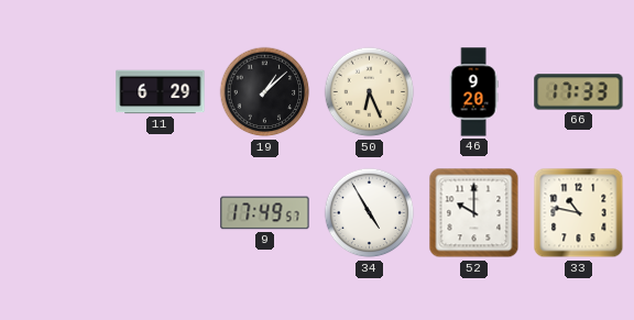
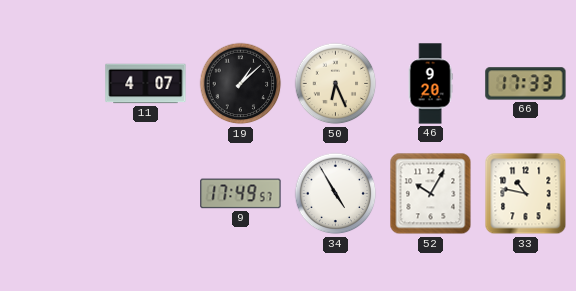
11: 6:29 -> 4:07
52: 10:00 -> 10:05
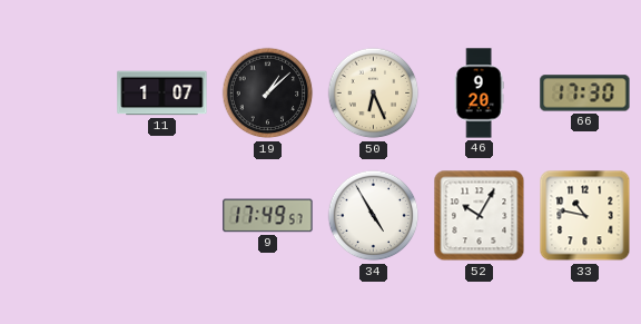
11: 4:07 -> 1:07
66: 17:33 -> 17:30
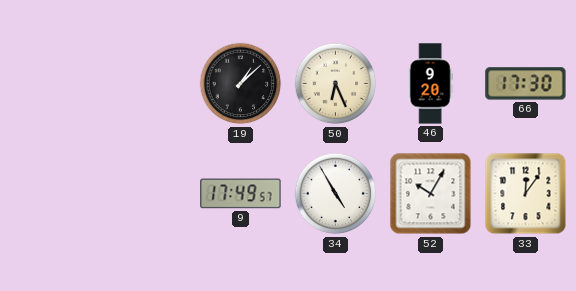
11: 1:07 -> none
33: 10:47 -> 12:06
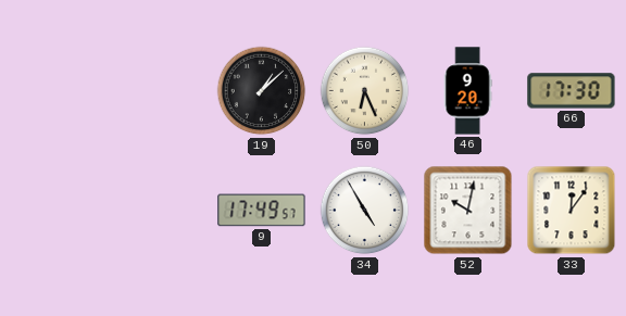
52: 10:05 -> 10:02
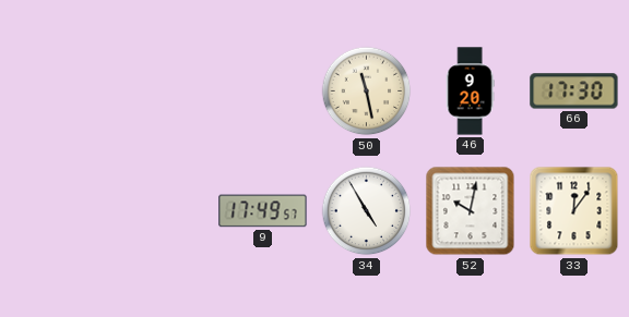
19: 1:08 -> none
50: 6:26 -> 11:28
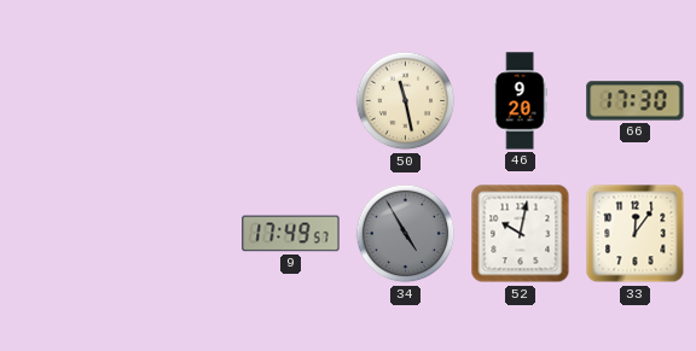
34 dial: white -> grey
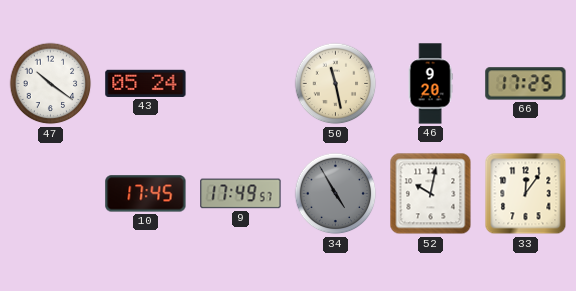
47: none -> 10:21
43: none -> 05:24
66: 17:30 -> 17:25
10: none -> 17:45
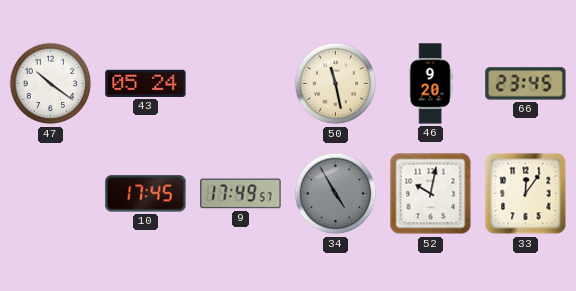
66: 17:25 -> 23:45
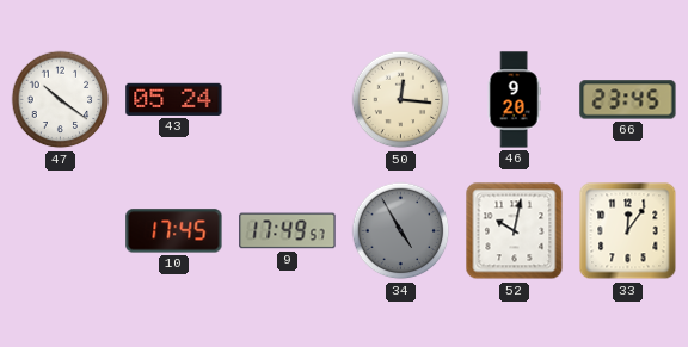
50: 11:28 -> 12:16
